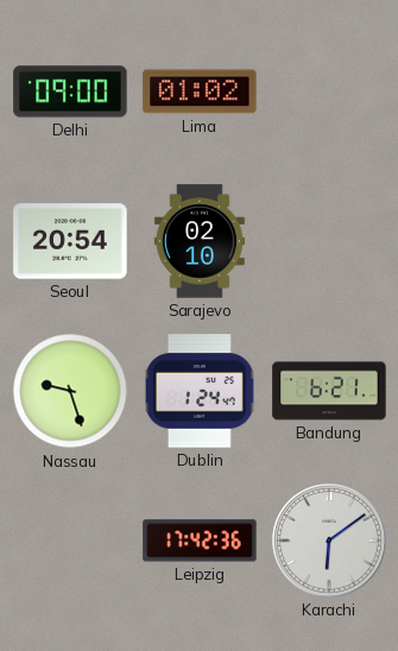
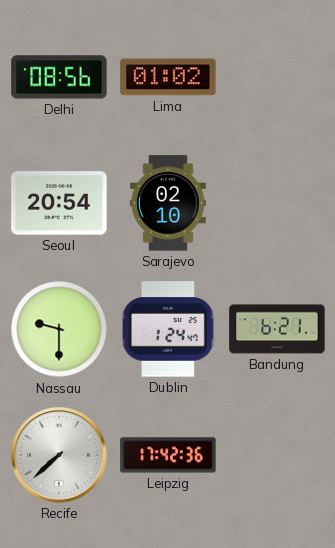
Delhi: 09:00 -> 08:56
Nassau: 9:27 -> 9:30
Recife: none -> 7:38
Karachi: 6:09 -> none
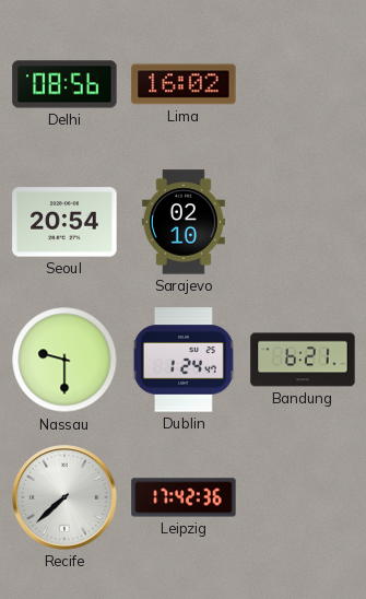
Lima: 01:02 -> 16:02
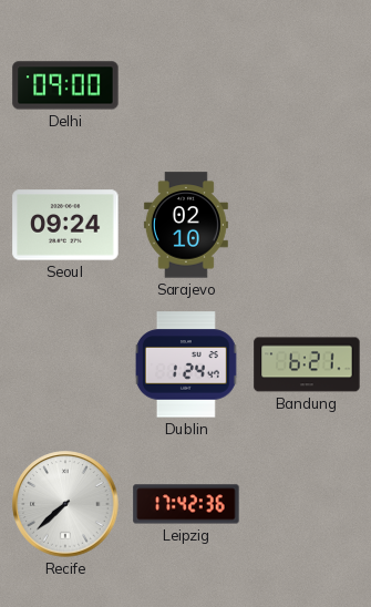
Delhi: 08:56 -> 09:00
Lima: 16:02 -> none
Seoul: 20:54 -> 09:24
Nassau: 9:30 -> none
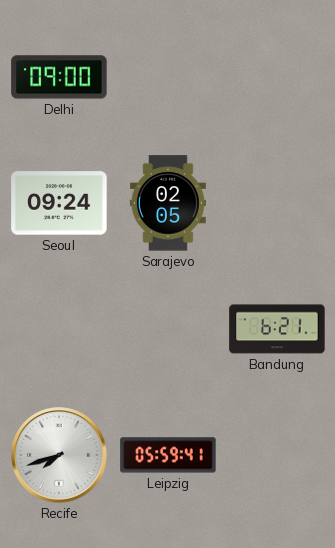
Sarajevo: 02:10 -> 02:05
Dublin: 1:24 -> none
Recife: 7:38 -> 7:42
Leipzig: 17:42 -> 05:59
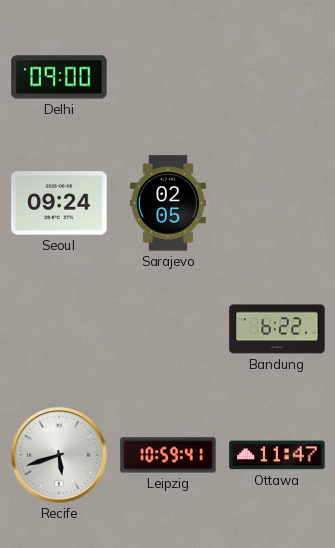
Bandung: 6:21 -> 6:22
Recife: 7:42 -> 5:42
Leipzig: 05:59 -> 10:59
Ottawa: none -> 11:47
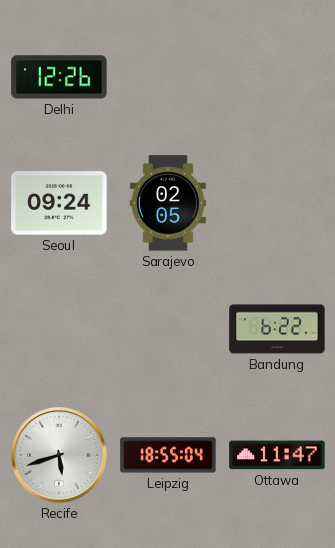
Delhi: 09:00 -> 12:26
Leipzig: 10:59 -> 18:55
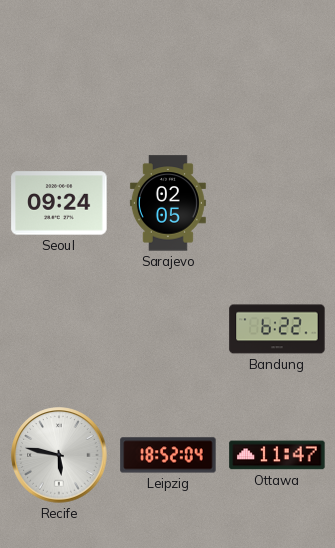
Delhi: 12:26 -> none
Recife: 5:42 -> 5:47
Leipzig: 18:55 -> 18:52
